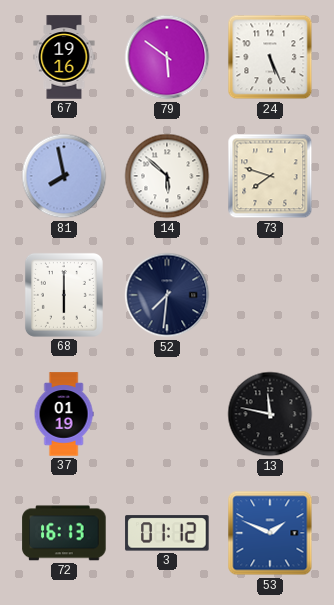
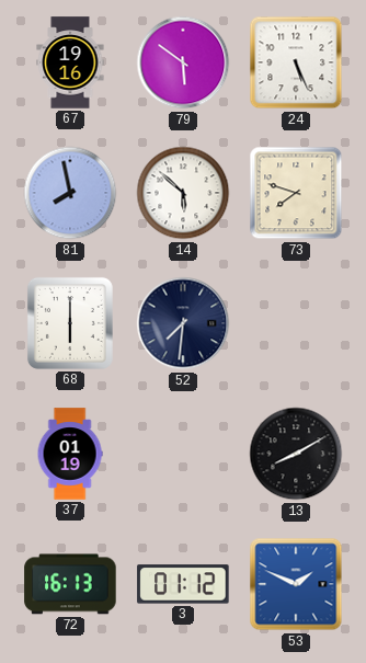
13: 11:47 -> 8:10
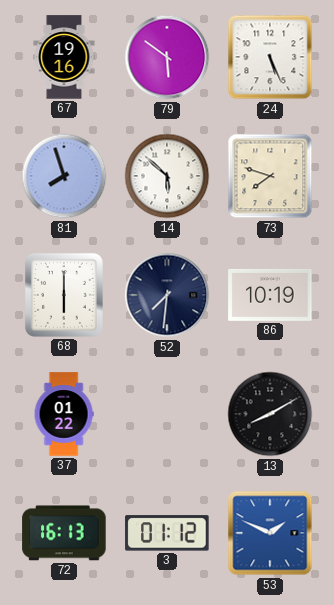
81: 7:58 -> 7:57
86: none -> 10:19
37: 01:19 -> 01:22
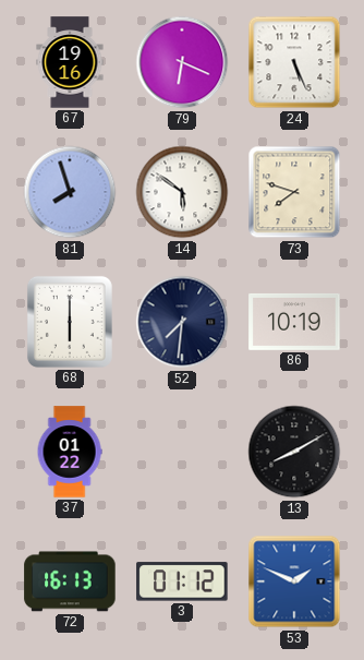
79: 5:51 -> 6:19
14: 5:52 -> 5:51
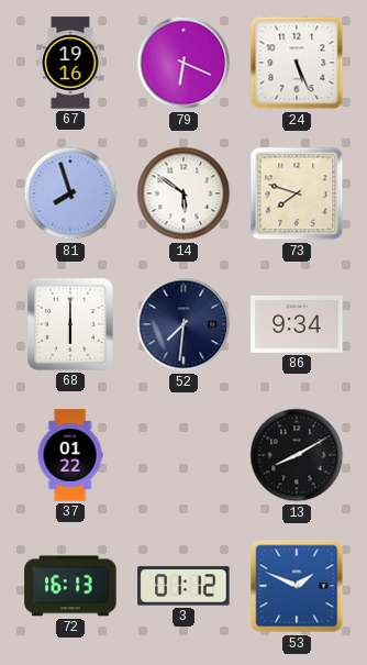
86: 10:19 -> 9:34
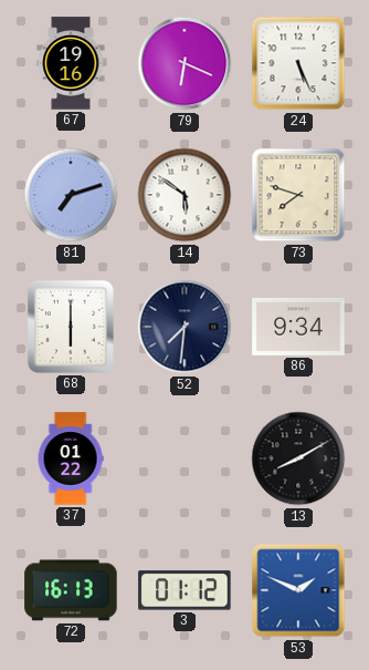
81: 7:57 -> 7:12
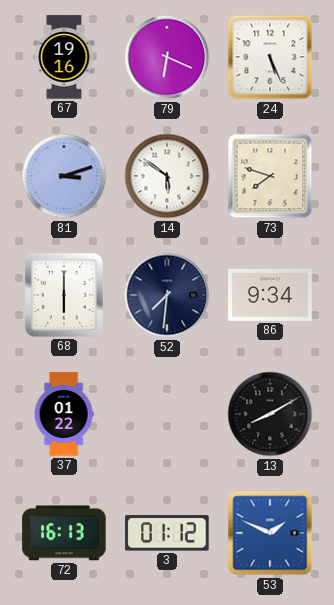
81: 7:12 -> 3:12
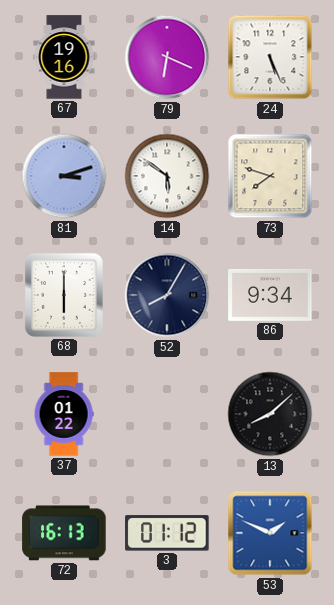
52: 7:31 -> 8:05
13: 8:10 -> 8:08
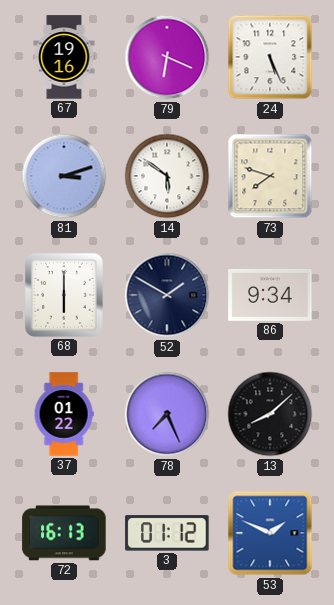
52: 8:05 -> 1:50
78: none -> 7:26
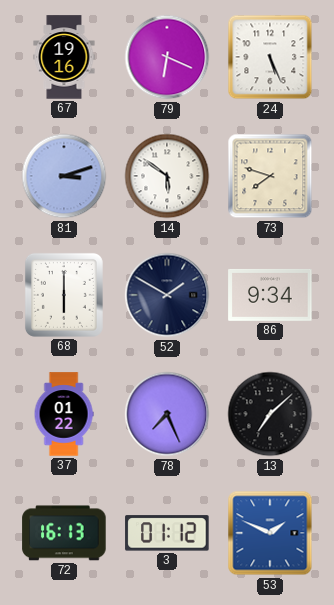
13: 8:08 -> 7:08
